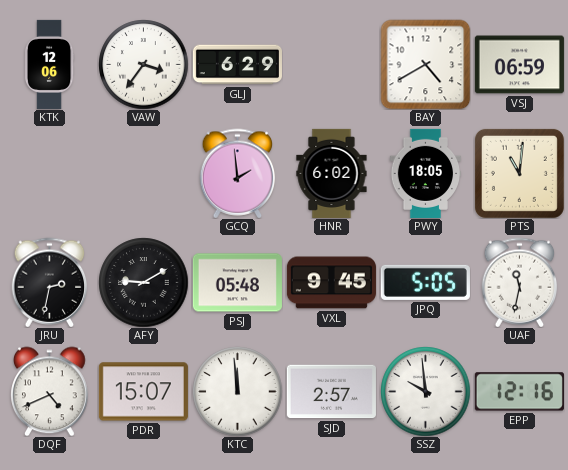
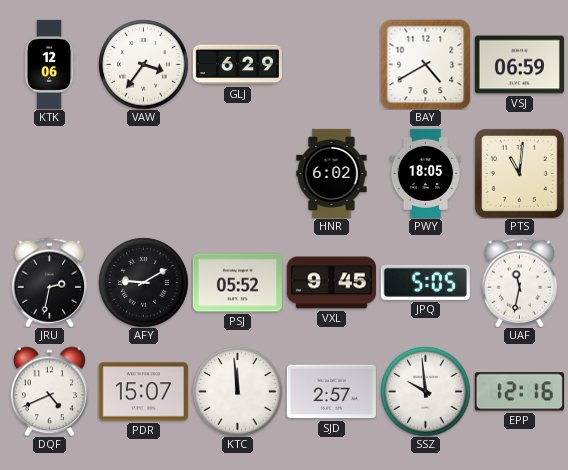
GCQ: 1:59 -> none
PSJ: 05:48 -> 05:52
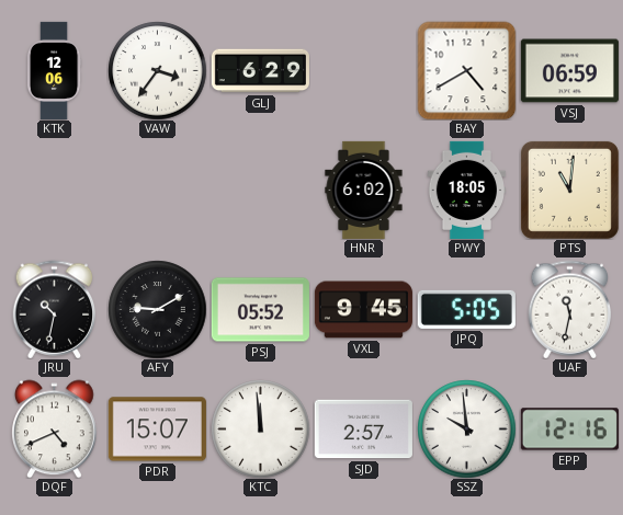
JRU: 2:32 -> 10:32
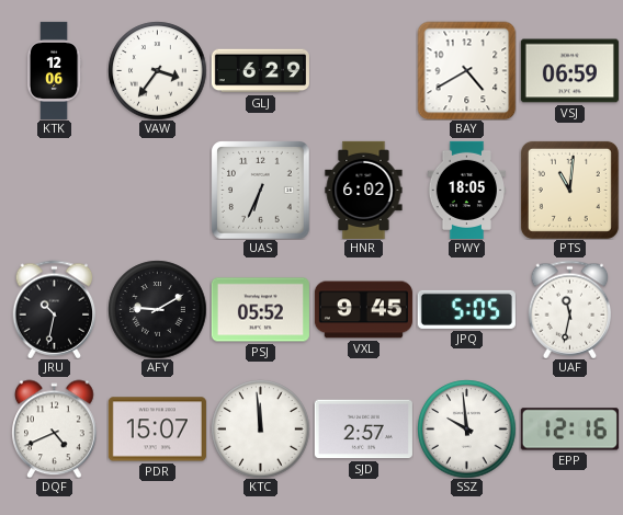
UAS: none -> 6:34
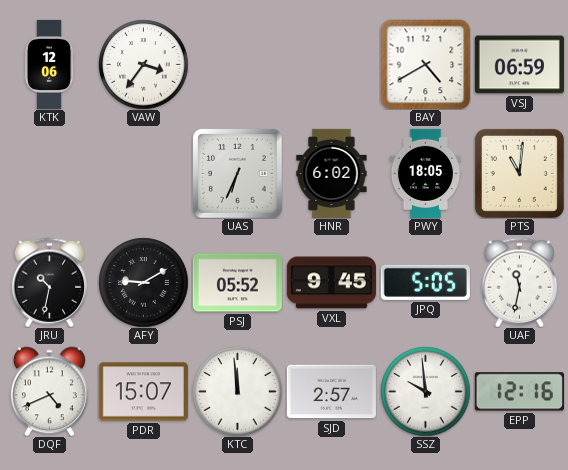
GLJ: 6:29 -> none
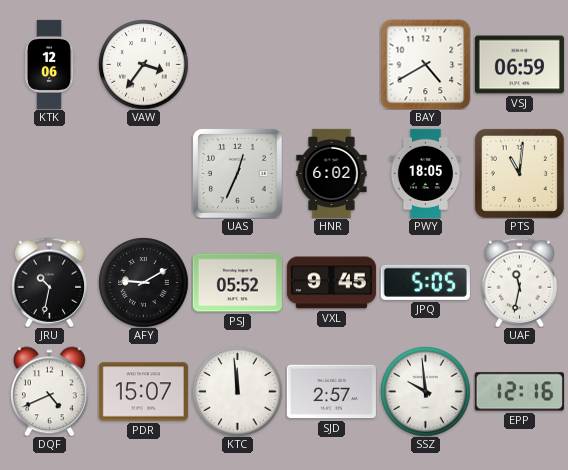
UAS: 6:34 -> 12:34
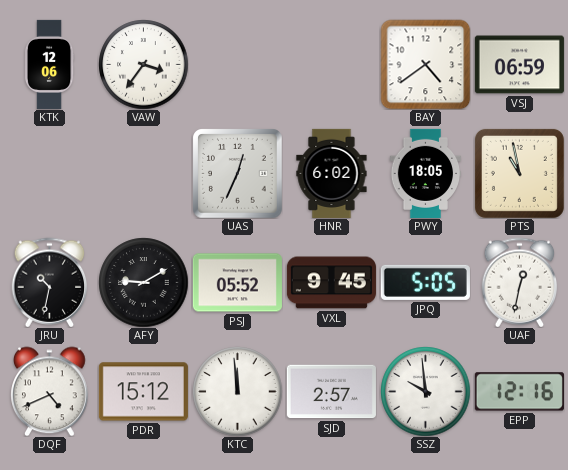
BAY: 4:40 -> 4:39
PTS: 11:01 -> 10:58
UAF: 11:32 -> 12:32
PDR: 15:07 -> 15:12
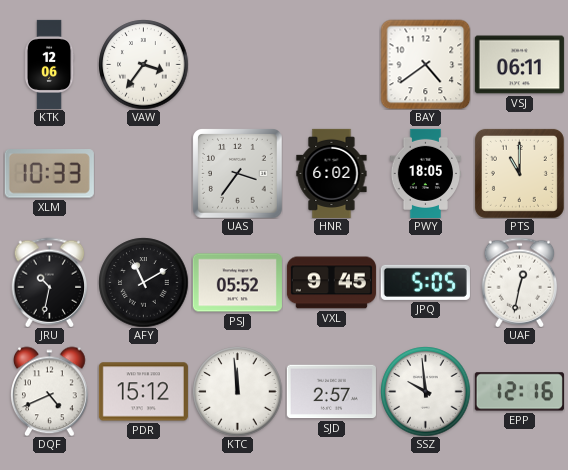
VSJ: 06:59 -> 06:11
XLM: none -> 10:33
UAS: 12:34 -> 3:36
PTS: 10:58 -> 11:00
AFY: 9:10 -> 11:10
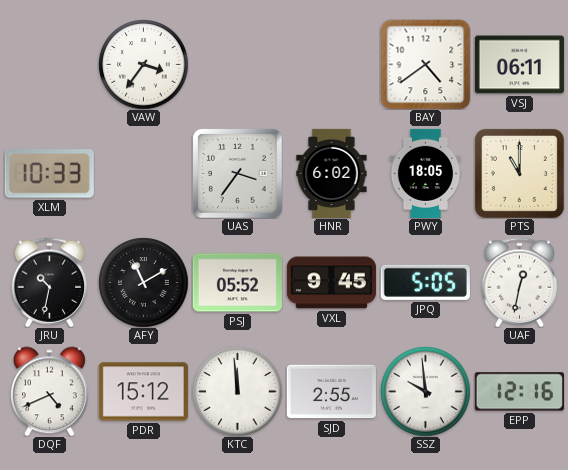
KTK: 12:06 -> none
SJD: 2:57 -> 2:55
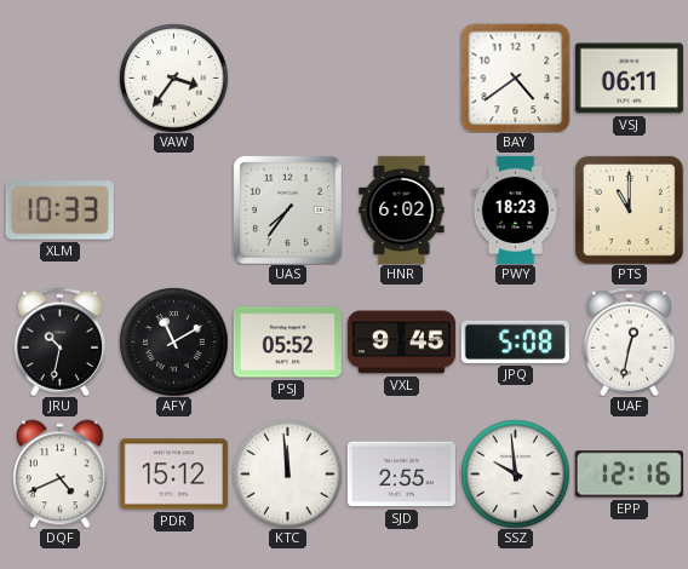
UAS: 3:36 -> 7:36
PWY: 18:05 -> 18:23
JPQ: 5:05 -> 5:08
